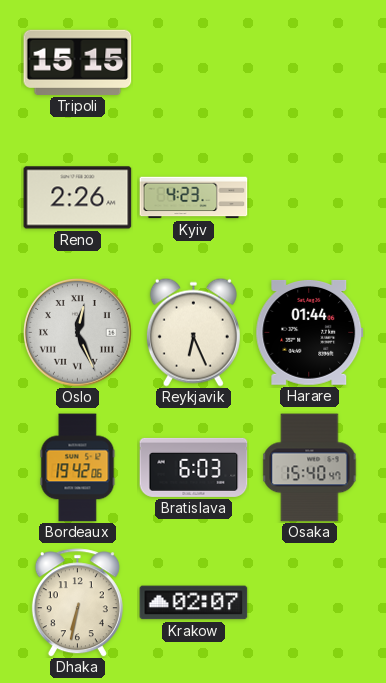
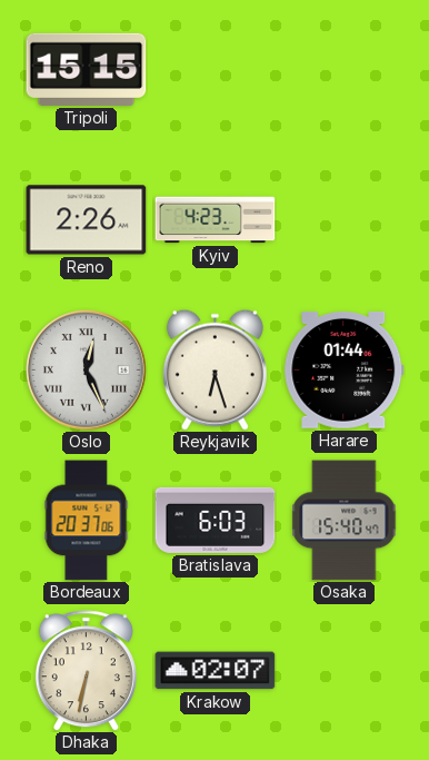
Reykjavik: 6:26 -> 6:27
Bordeaux: 19:42 -> 20:37
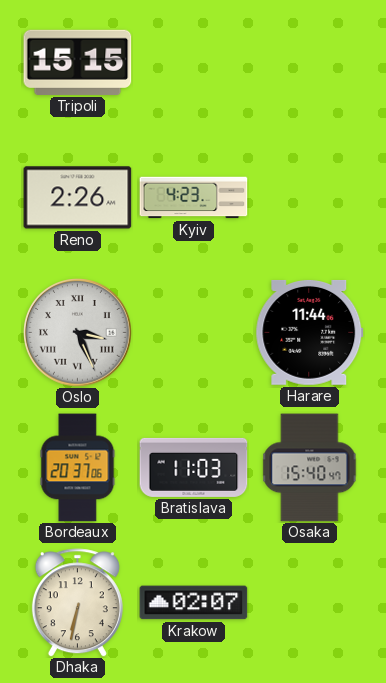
Oslo: 12:26 -> 3:26
Reykjavik: 6:27 -> none
Harare: 01:44 -> 11:44
Bratislava: 6:03 -> 11:03
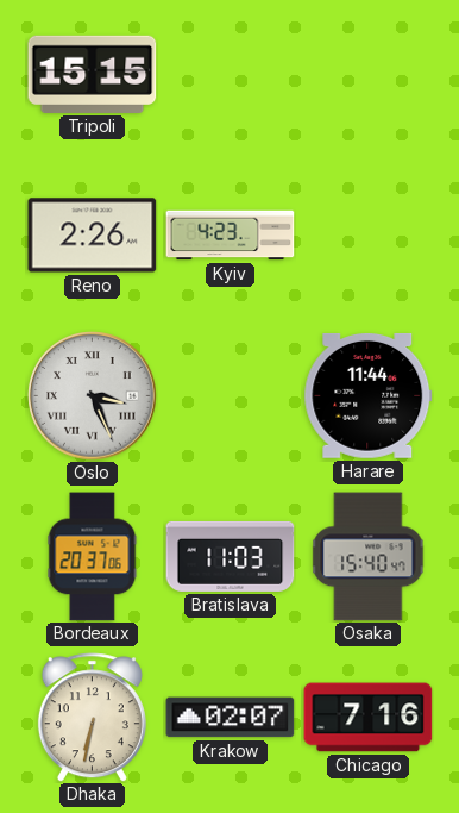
Chicago: none -> 7:16
